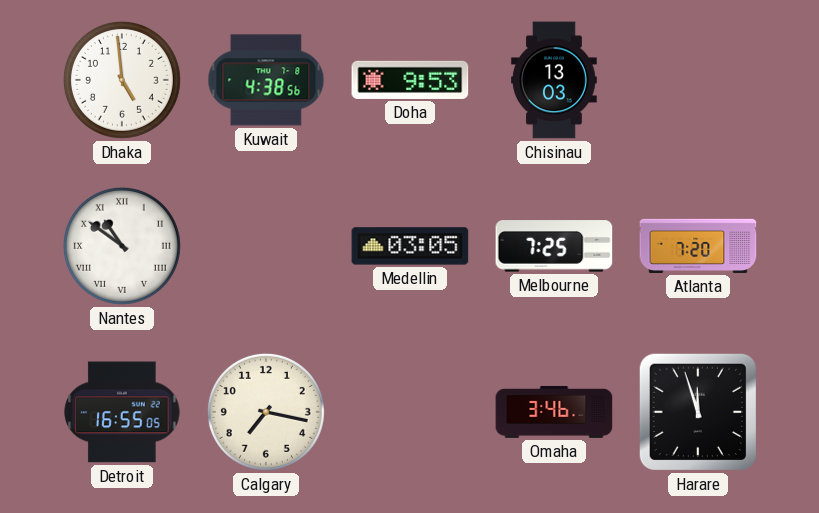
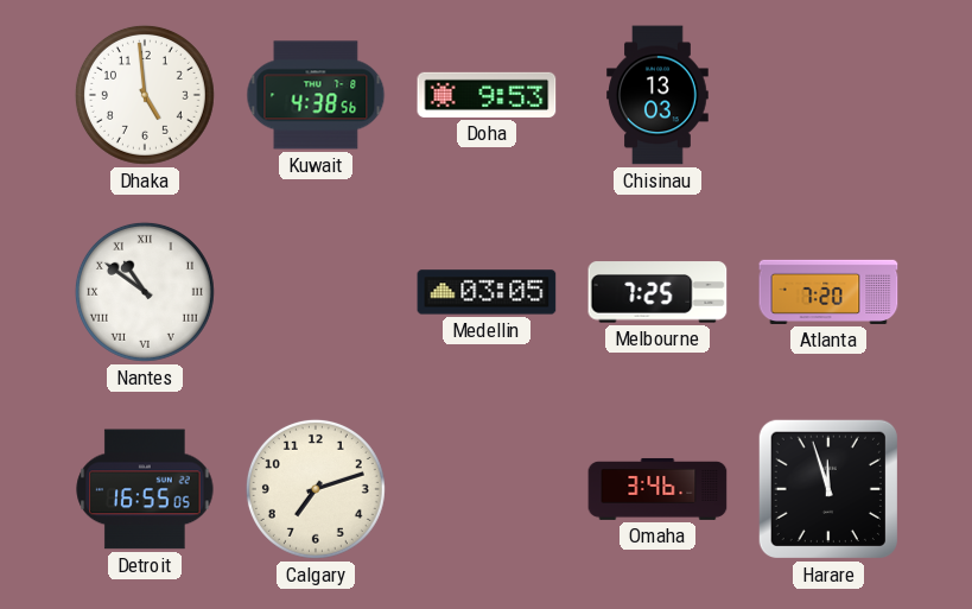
Calgary: 7:17 -> 7:12
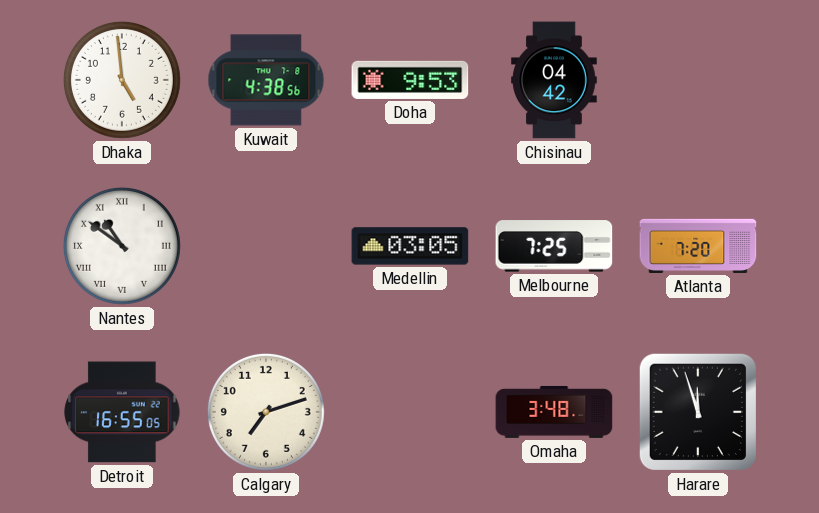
Chisinau: 13:03 -> 04:42
Omaha: 3:46 -> 3:48
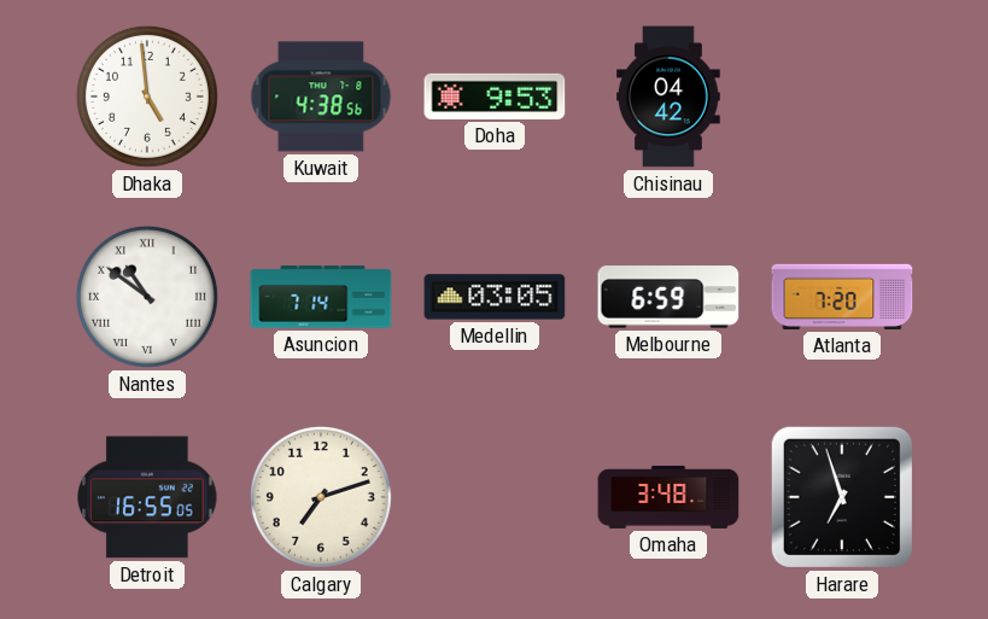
Asuncion: none -> 7:14
Melbourne: 7:25 -> 6:59
Harare: 11:57 -> 6:57
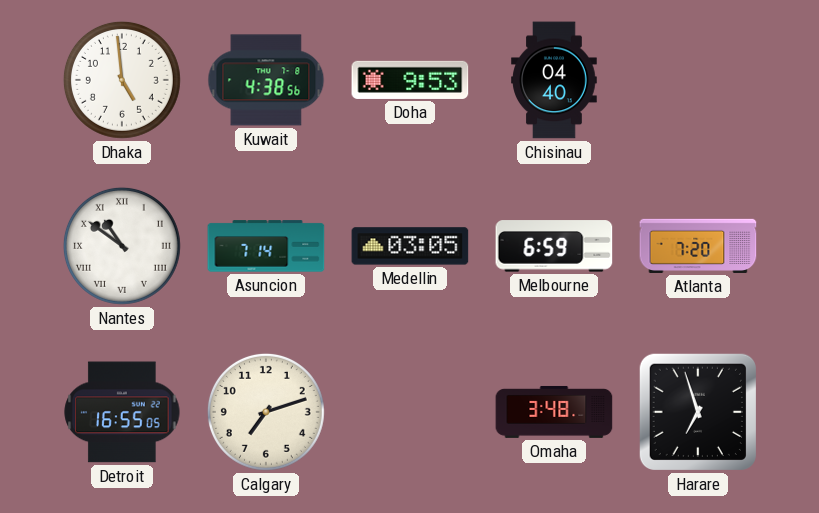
Chisinau: 04:42 -> 04:40
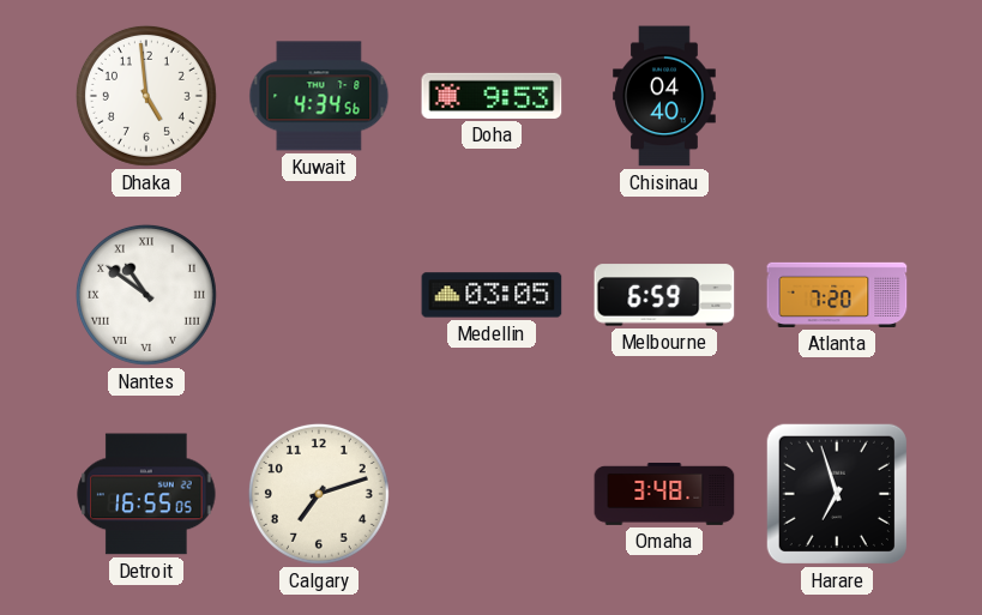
Kuwait: 4:38 -> 4:34
Asuncion: 7:14 -> none
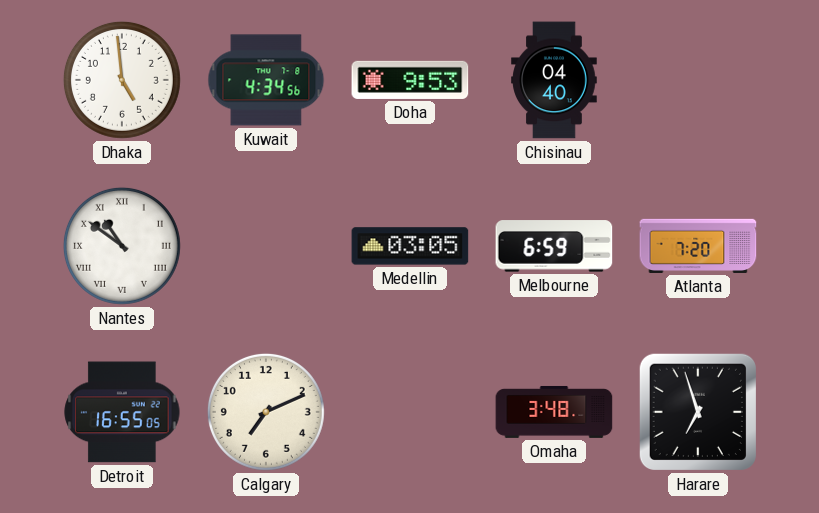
Calgary: 7:12 -> 7:11
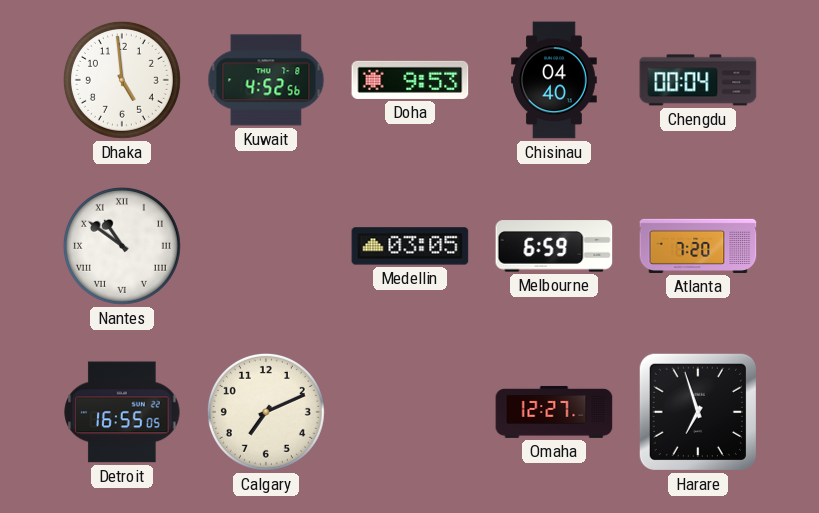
Kuwait: 4:34 -> 4:52
Chengdu: none -> 00:04
Omaha: 3:48 -> 12:27
